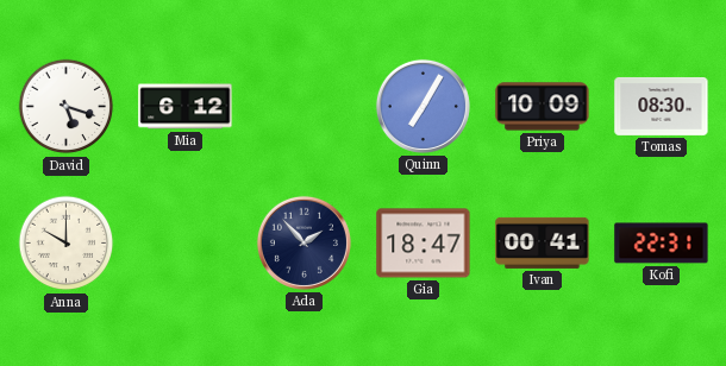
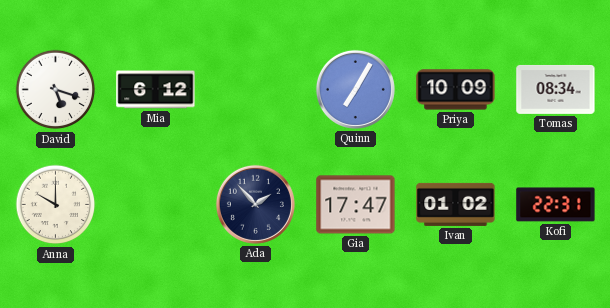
Tomas: 08:30 -> 08:34
Gia: 18:47 -> 17:47
Ivan: 00:41 -> 01:02
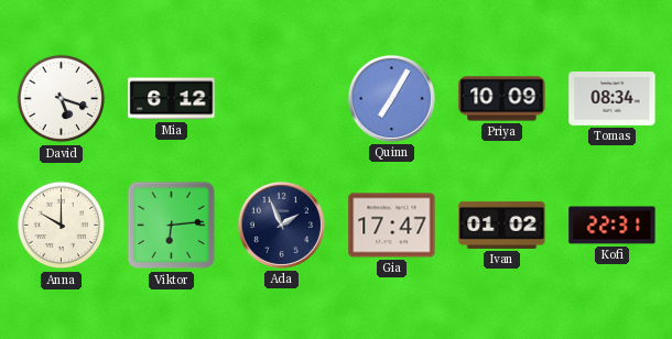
Viktor: none -> 6:14
Ada: 1:53 -> 1:56
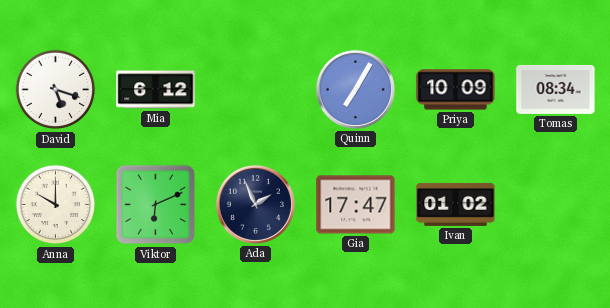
Viktor: 6:14 -> 6:11
Kofi: 22:31 -> none
